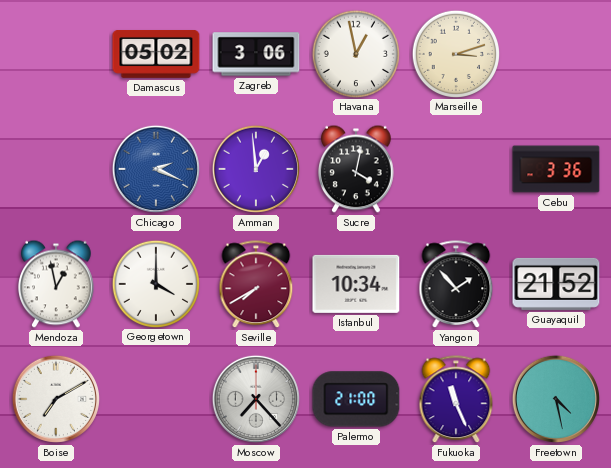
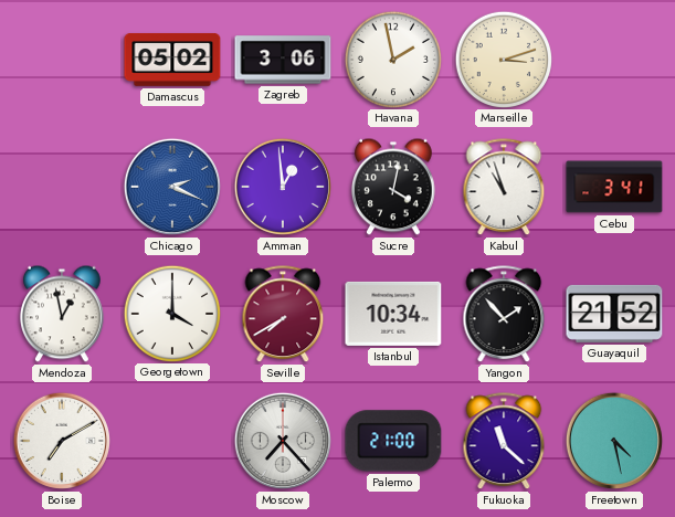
Havana: 12:58 -> 1:58
Kabul: none -> 10:57
Cebu: 3:36 -> 3:41
Fukuoka: 11:26 -> 11:22
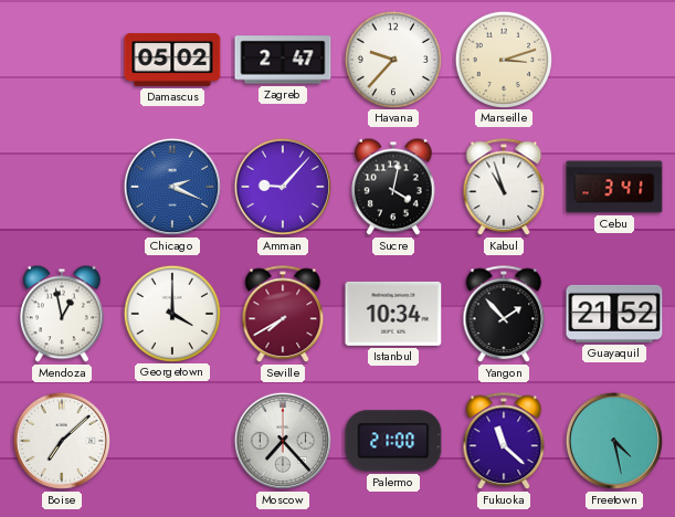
Zagreb: 3:06 -> 2:47
Havana: 1:58 -> 9:37
Amman: 12:59 -> 9:07
Boise: 7:10 -> 7:08
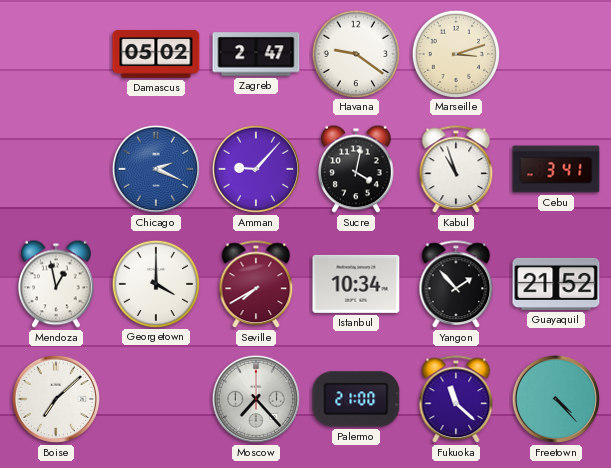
Havana: 9:37 -> 9:21
Freetown: 4:28 -> 4:23
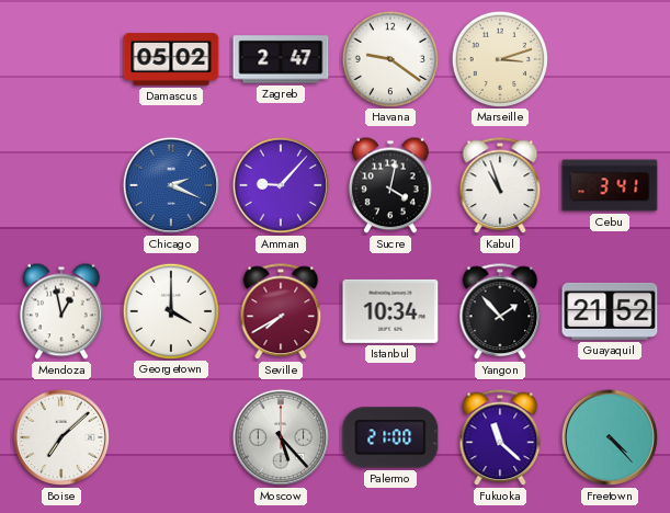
Moscow: 7:23 -> 5:23
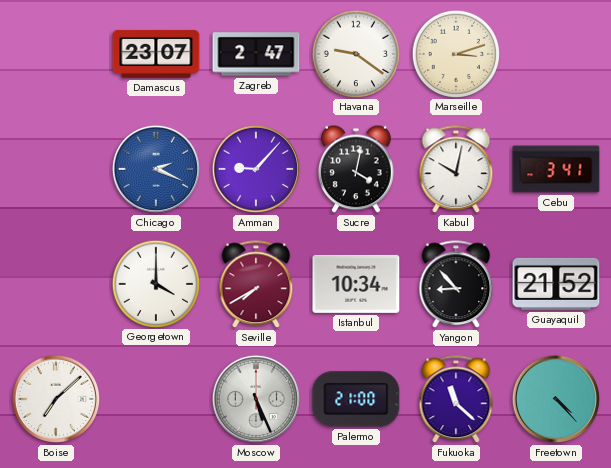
Damascus: 05:02 -> 23:07
Kabul: 10:57 -> 10:02
Mendoza: 12:58 -> none
Yangon: 1:53 -> 8:53
Moscow: 5:23 -> 5:26
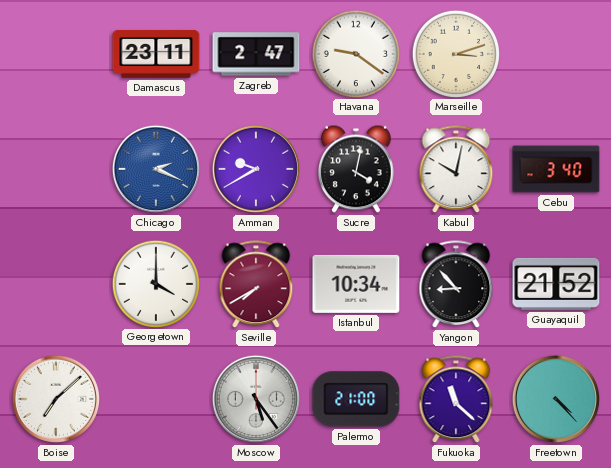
Damascus: 23:07 -> 23:11
Amman: 9:07 -> 9:40
Cebu: 3:41 -> 3:40
Moscow: 5:26 -> 5:24
